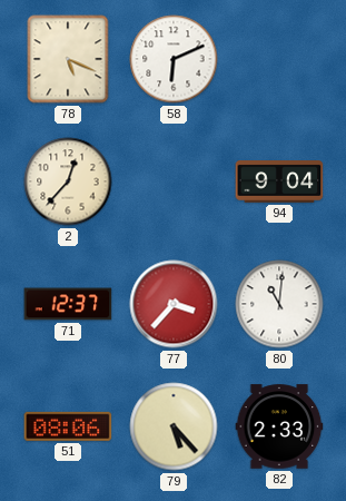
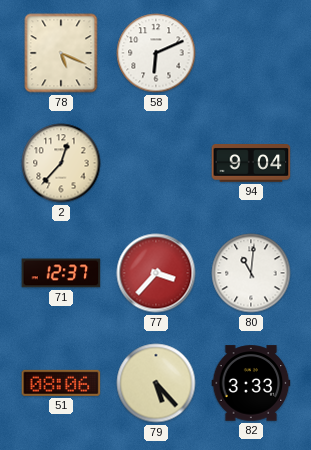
82: 2:33 -> 3:33
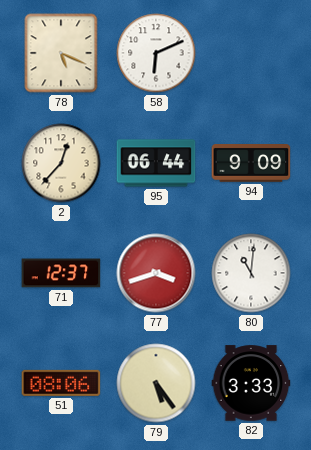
95: none -> 06:44
94: 9:04 -> 9:09
77: 3:37 -> 3:42
79: 5:23 -> 5:24
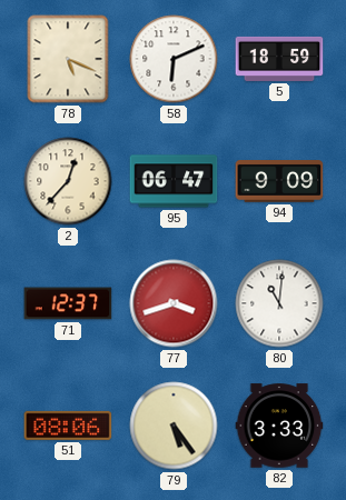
5: none -> 18:59
95: 06:44 -> 06:47
